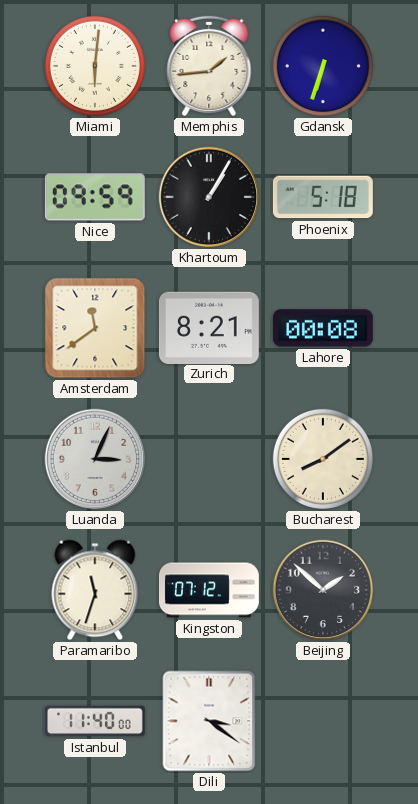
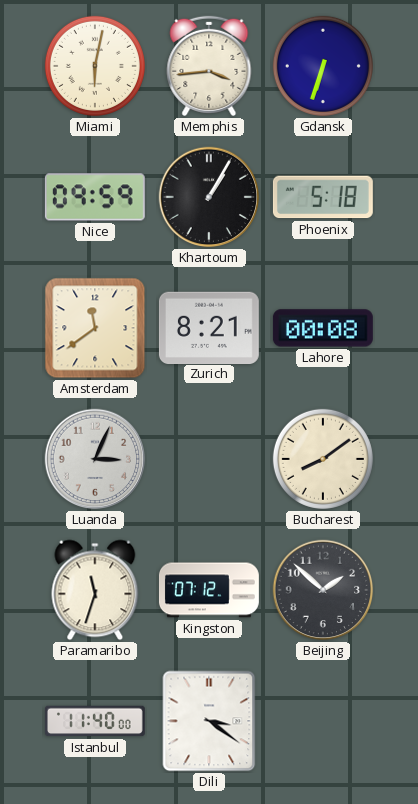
Miami: 6:01 -> 6:02
Memphis: 1:44 -> 3:44
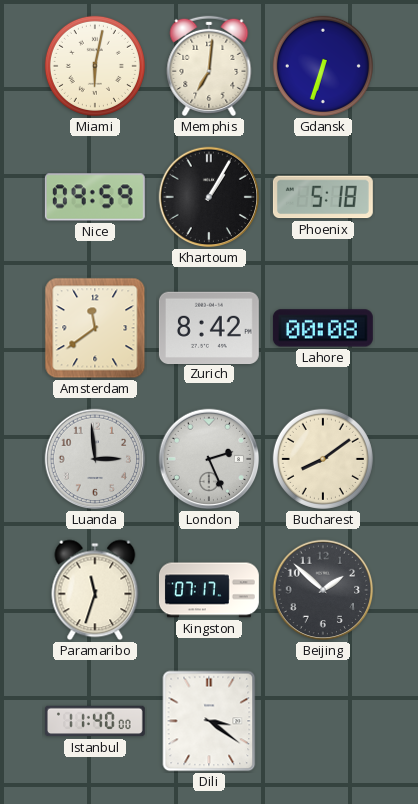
Memphis: 3:44 -> 7:01
Zurich: 8:21 -> 8:42
Luanda: 3:04 -> 2:59
London: none -> 2:26
Kingston: 07:12 -> 07:17
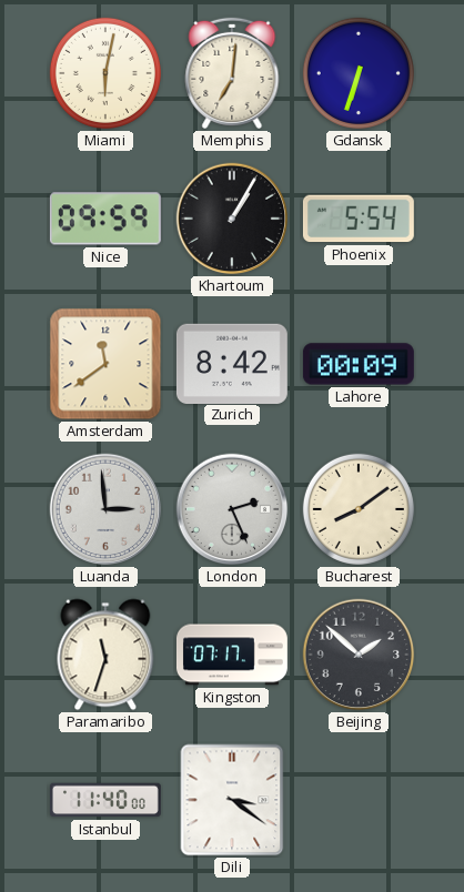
Phoenix: 5:18 -> 5:54
Lahore: 00:08 -> 00:09
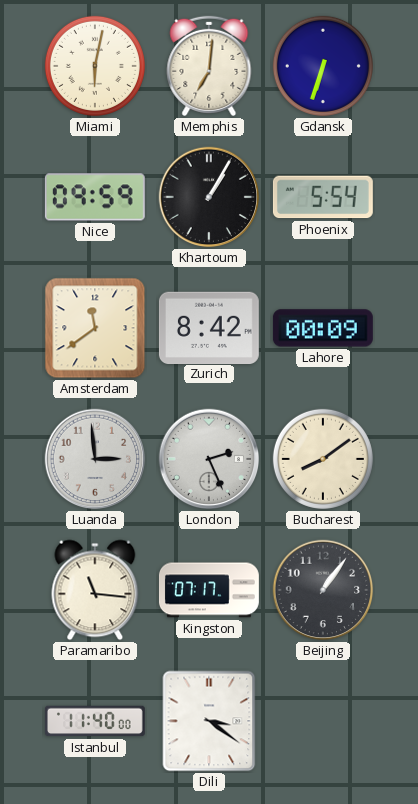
Paramaribo: 11:33 -> 11:16
Beijing: 1:52 -> 1:06
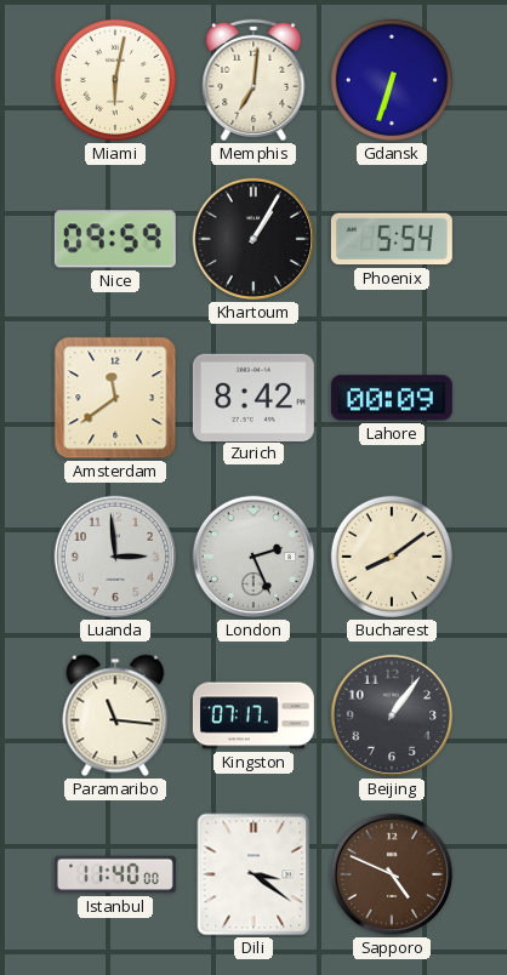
Sapporo: none -> 4:49
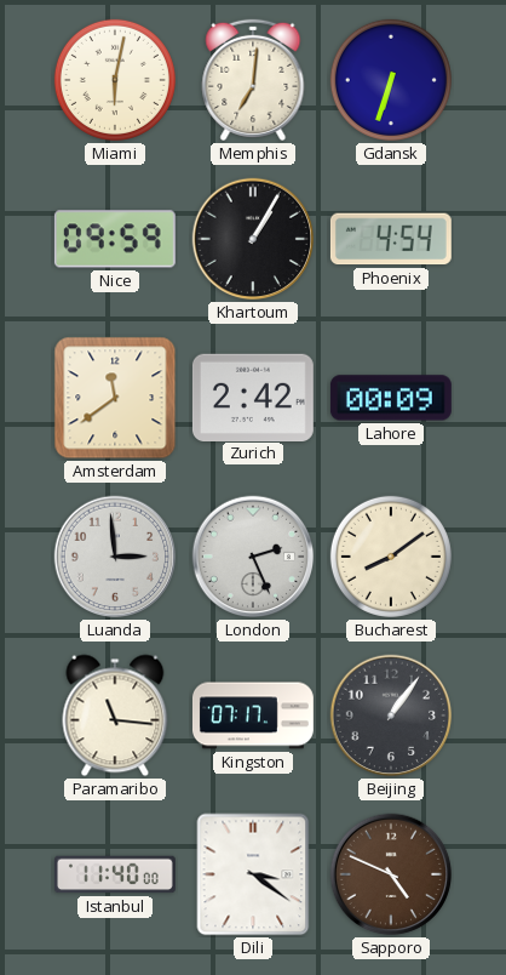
Phoenix: 5:54 -> 4:54
Zurich: 8:42 -> 2:42
